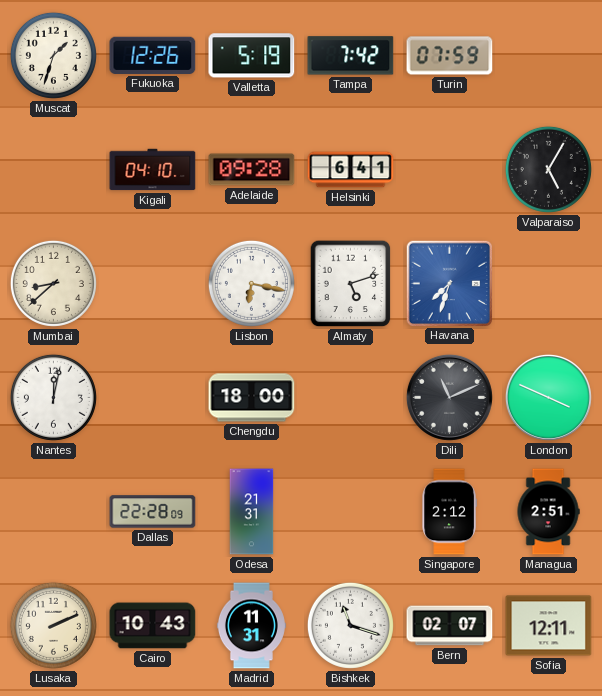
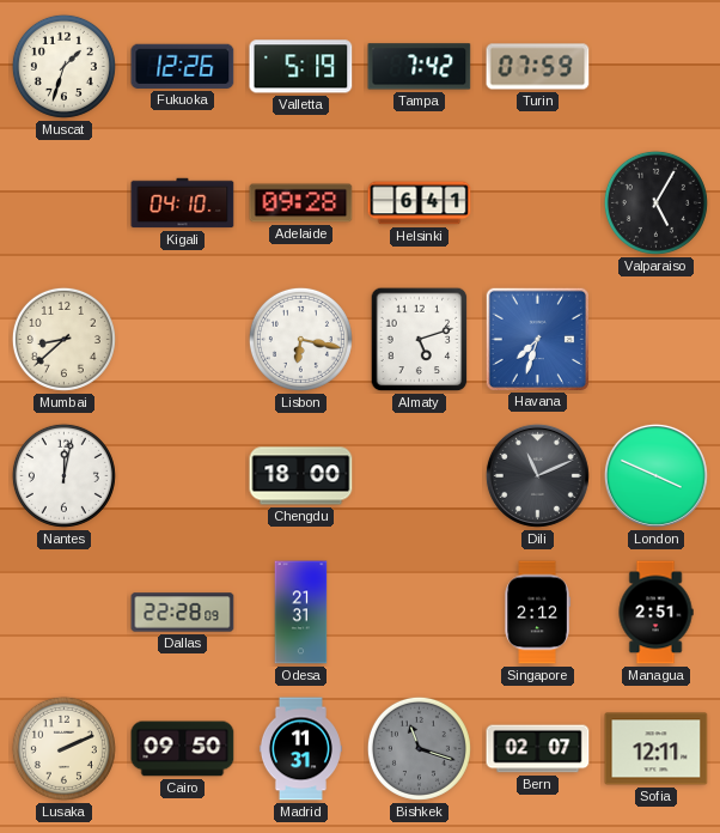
Cairo: 10:43 -> 09:50
Bishkek dial: white -> grey
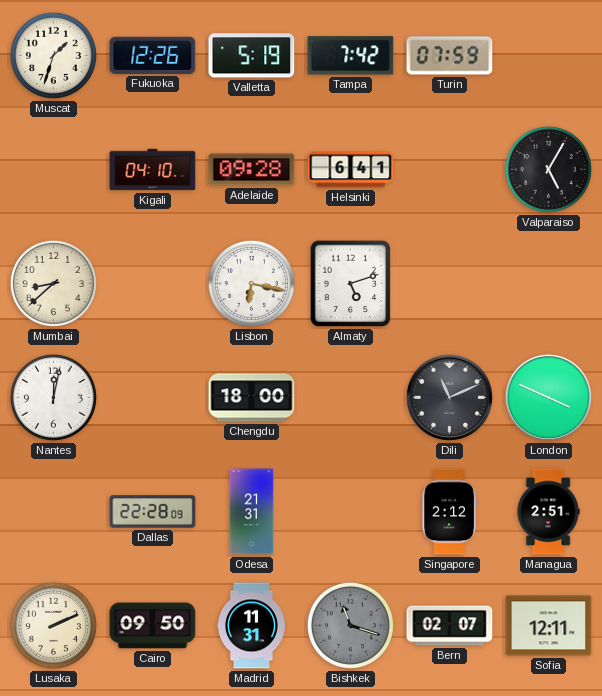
Havana: 7:33 -> none
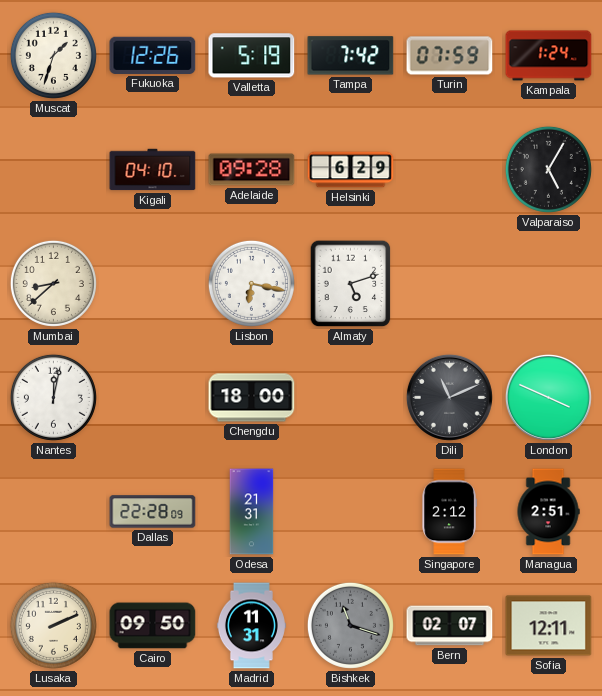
Kampala: none -> 1:24
Helsinki: 6:41 -> 6:29
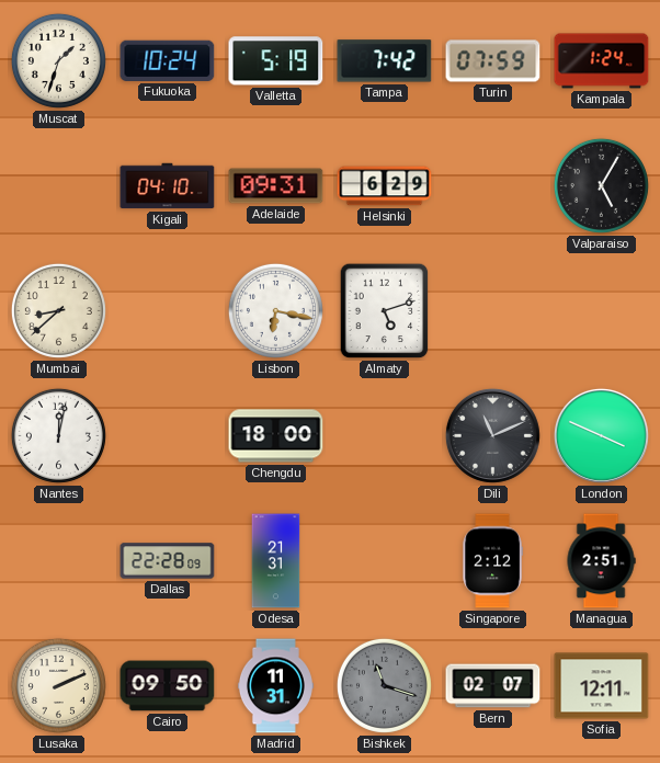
Fukuoka: 12:26 -> 10:24
Adelaide: 09:28 -> 09:31
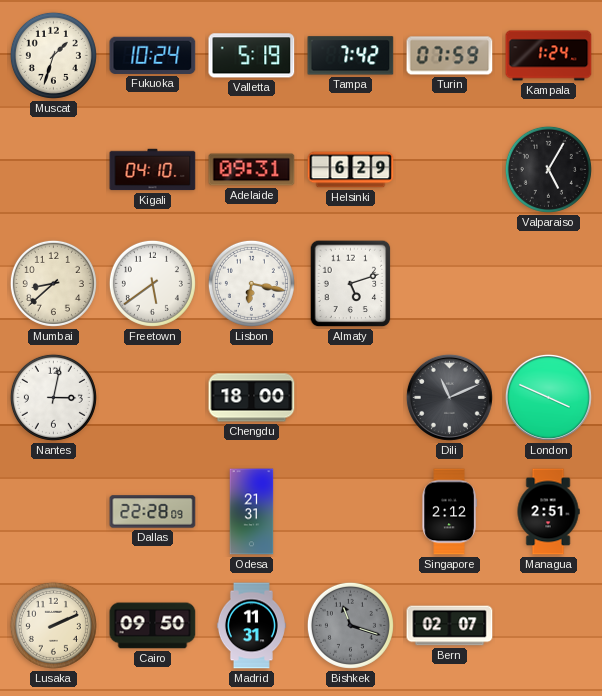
Freetown: none -> 5:39
Nantes: 12:02 -> 3:02
Sofia: 12:11 -> none
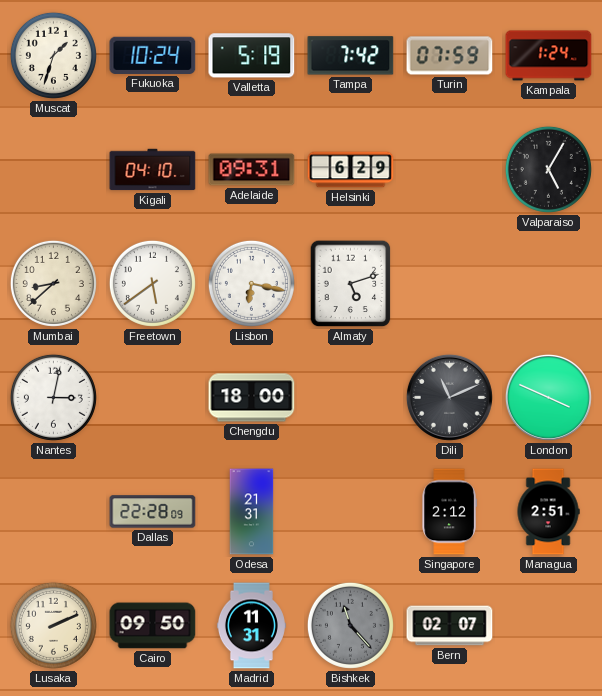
Bishkek: 11:18 -> 11:23
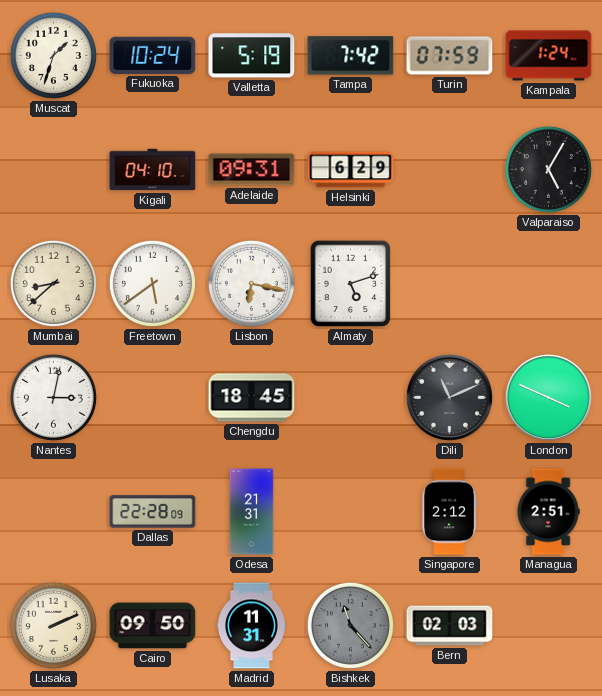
Chengdu: 18:00 -> 18:45
Bern: 02:07 -> 02:03
